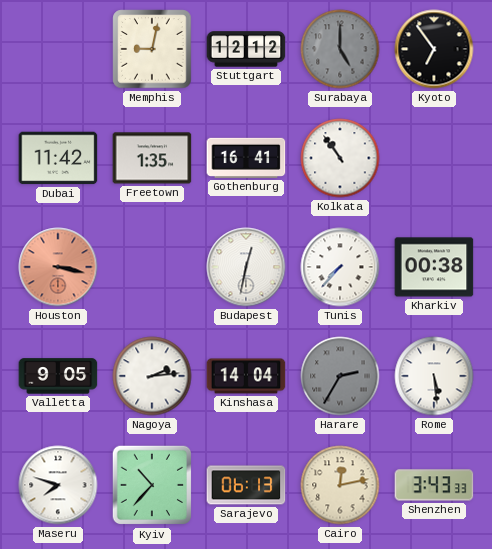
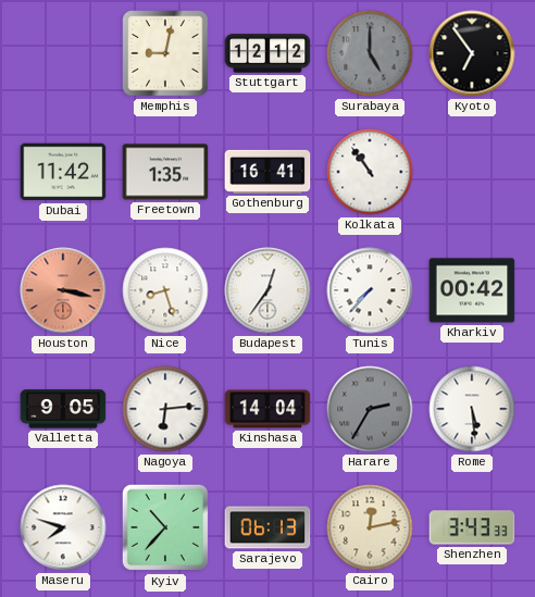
Nice: none -> 8:27
Budapest: 12:32 -> 12:36
Kharkiv: 00:38 -> 00:42
Nagoya: 2:14 -> 6:14
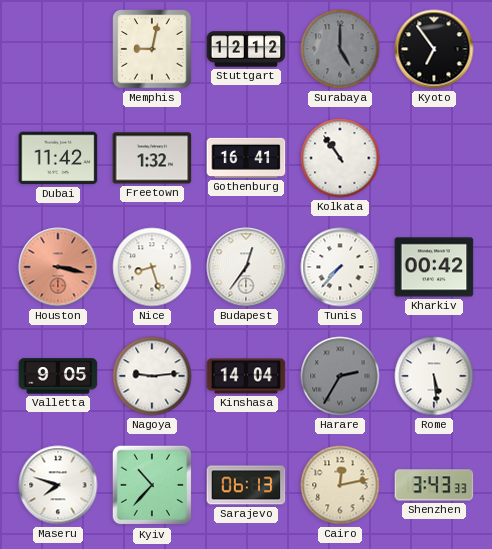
Freetown: 1:35 -> 1:32
Nagoya: 6:14 -> 9:14
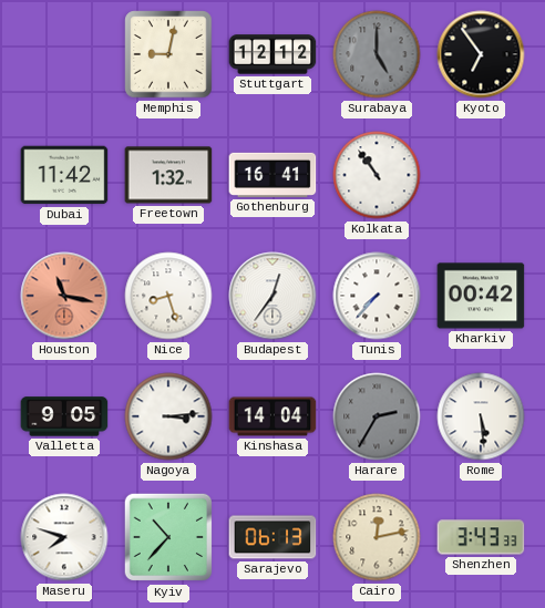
Houston: 3:17 -> 11:17
Nagoya: 9:14 -> 3:14
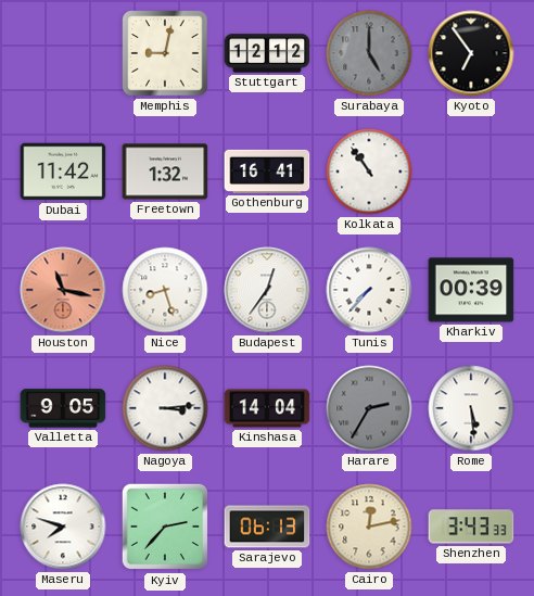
Kharkiv: 00:42 -> 00:39
Kyiv: 10:37 -> 2:37
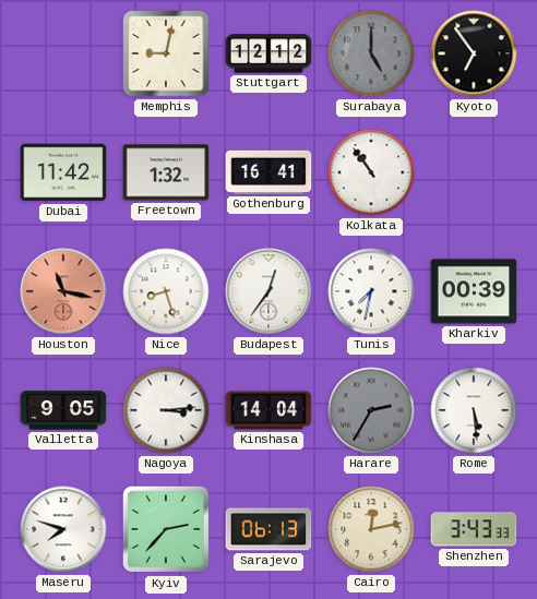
Tunis: 7:37 -> 7:32
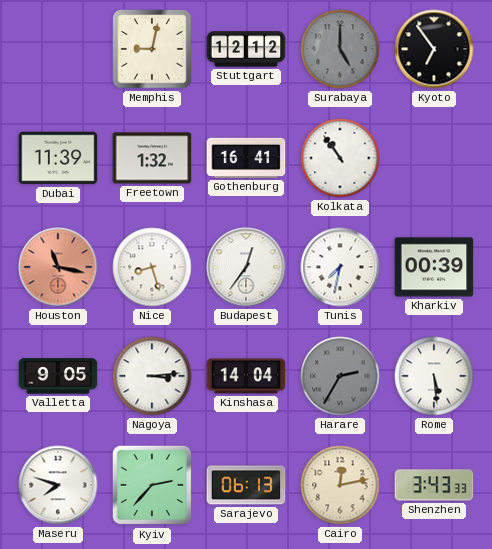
Dubai: 11:42 -> 11:39
